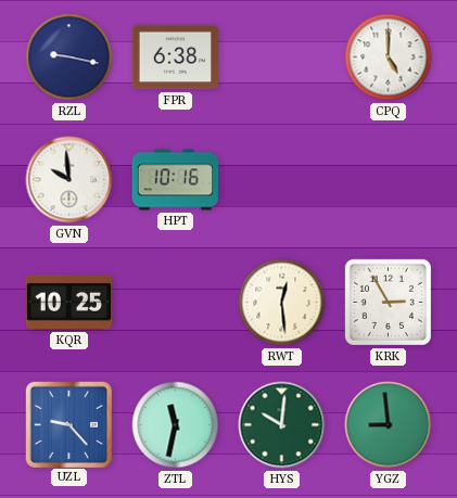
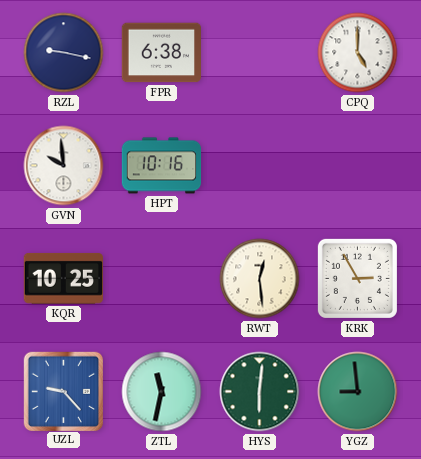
HYS: 10:01 -> 6:01
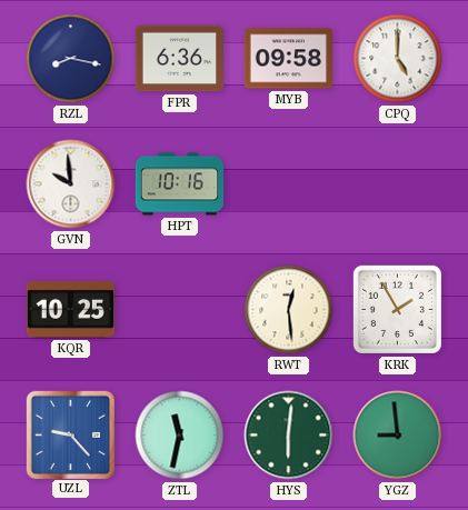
RZL: 9:17 -> 8:17
FPR: 6:38 -> 6:36
MYB: none -> 09:58
KRK: 2:55 -> 1:55
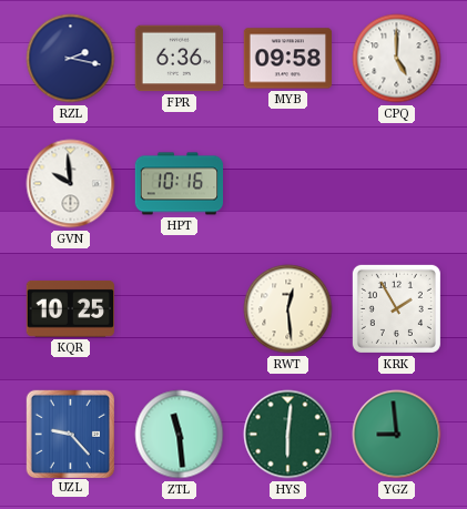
RZL: 8:17 -> 2:17
ZTL: 11:32 -> 11:29
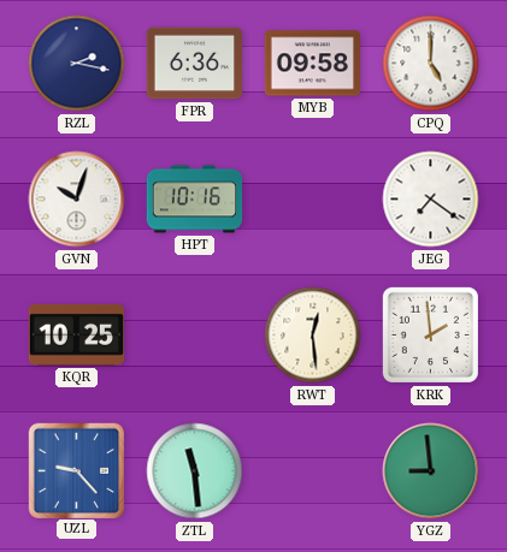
GVN: 9:59 -> 10:03
JEG: none -> 7:21
KRK: 1:55 -> 1:59
HYS: 6:01 -> none
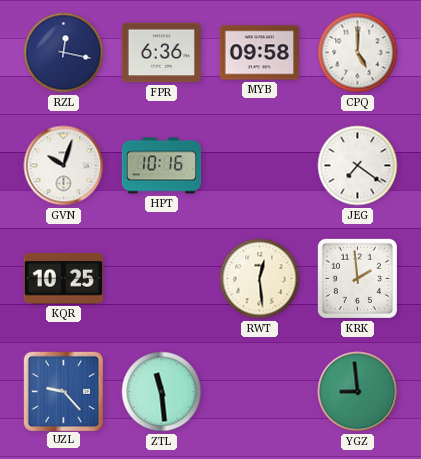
RZL: 2:17 -> 12:17
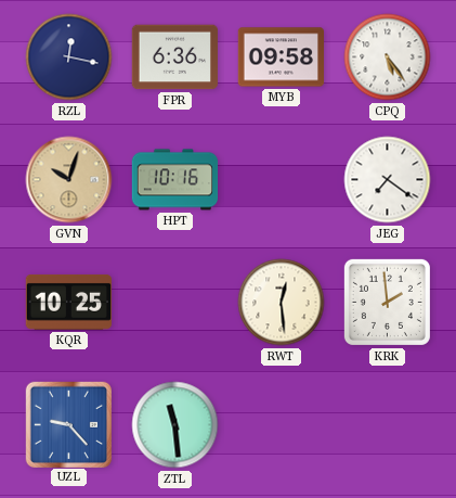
CPQ: 5:00 -> 5:24
GVN dial: white -> champagne
YGZ: 8:59 -> none
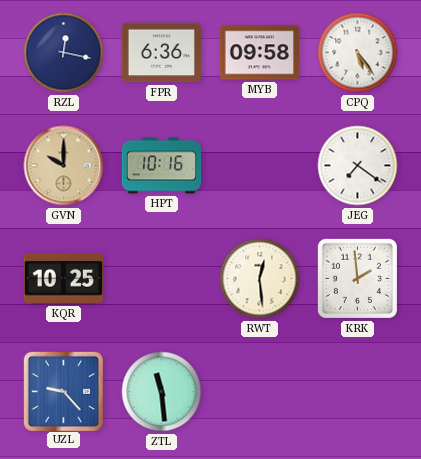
GVN: 10:03 -> 10:00
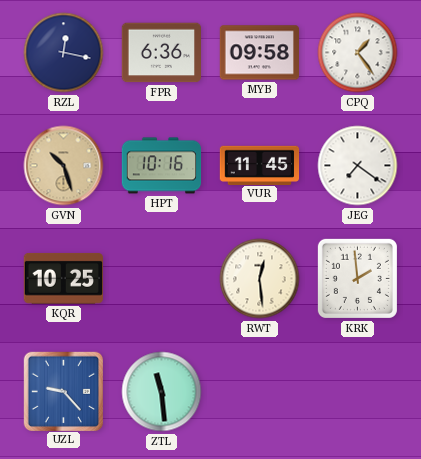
CPQ: 5:24 -> 1:24
GVN: 10:00 -> 10:27
VUR: none -> 11:45
